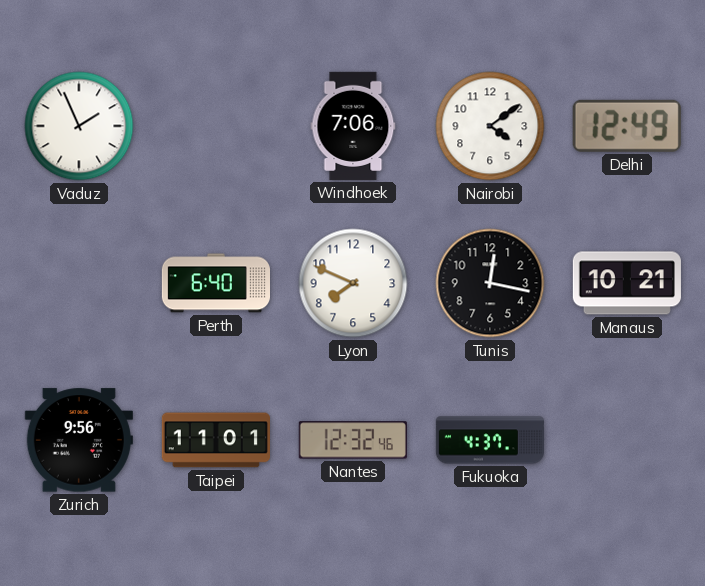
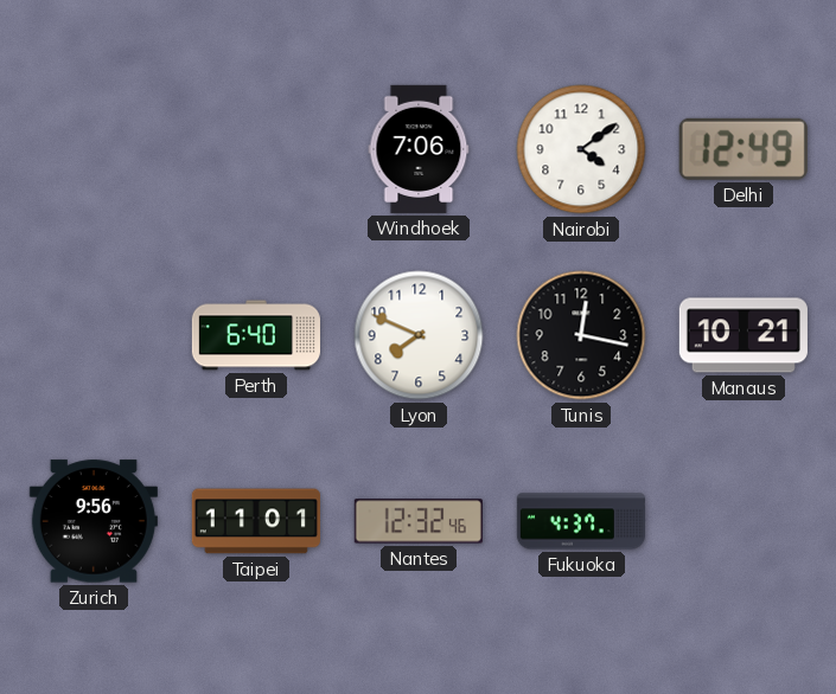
Vaduz: 1:56 -> none
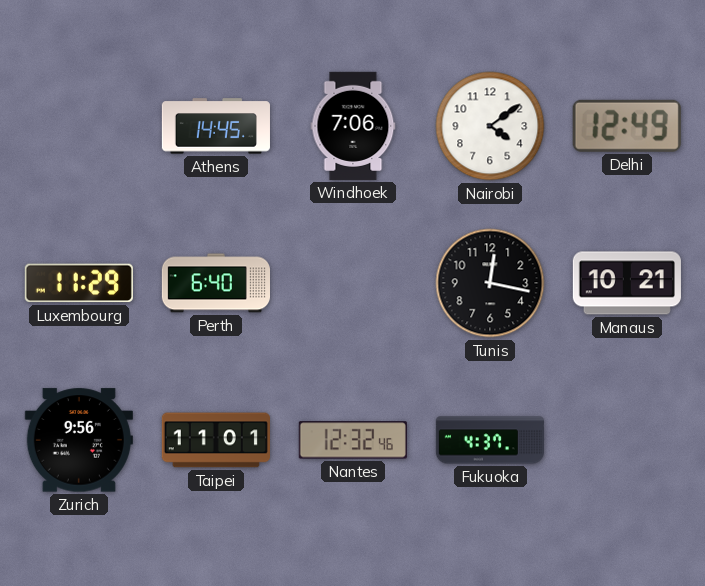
Athens: none -> 14:45
Luxembourg: none -> 11:29
Lyon: 7:49 -> none
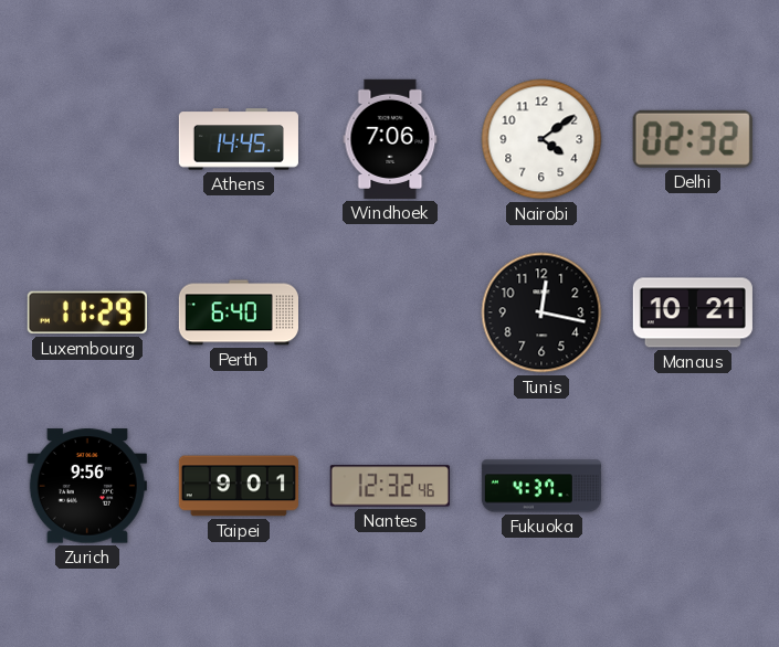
Delhi: 12:49 -> 02:32
Taipei: 11:01 -> 9:01
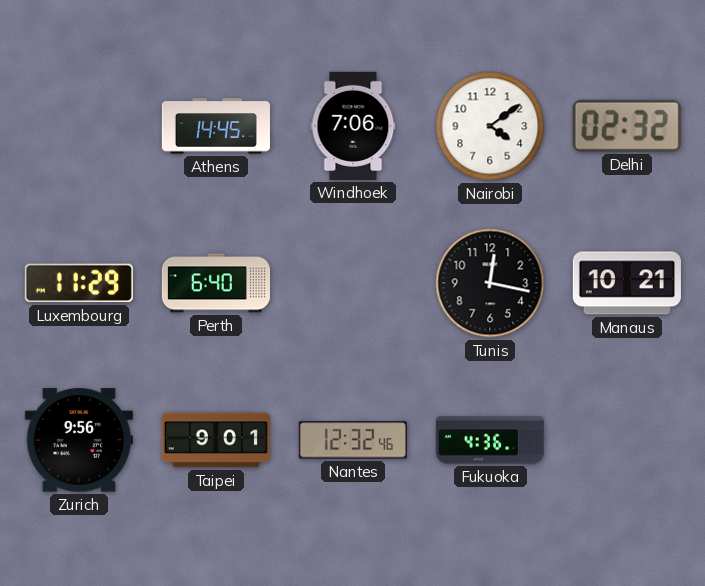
Fukuoka: 4:37 -> 4:36
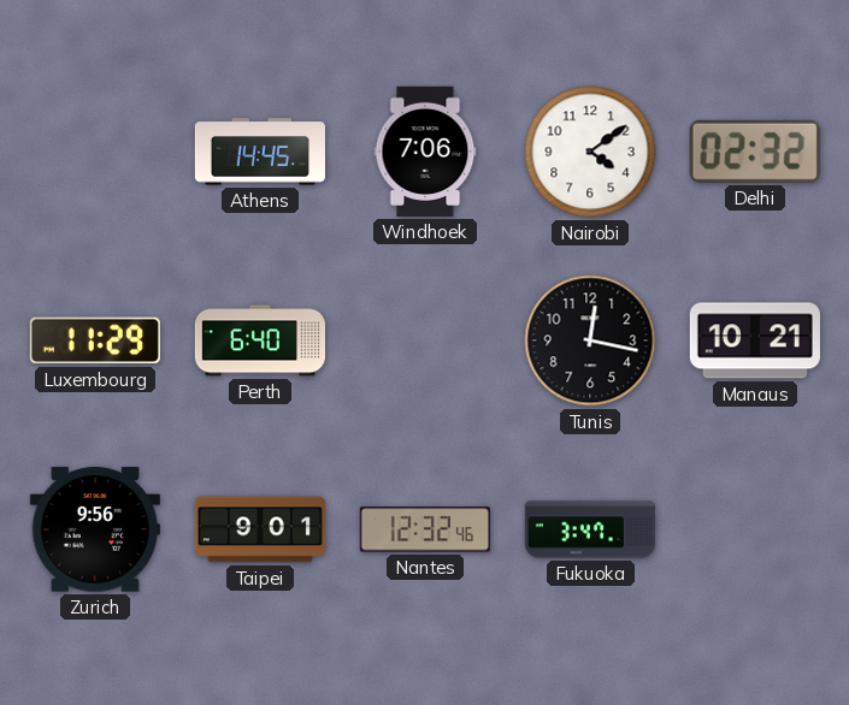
Fukuoka: 4:36 -> 3:47
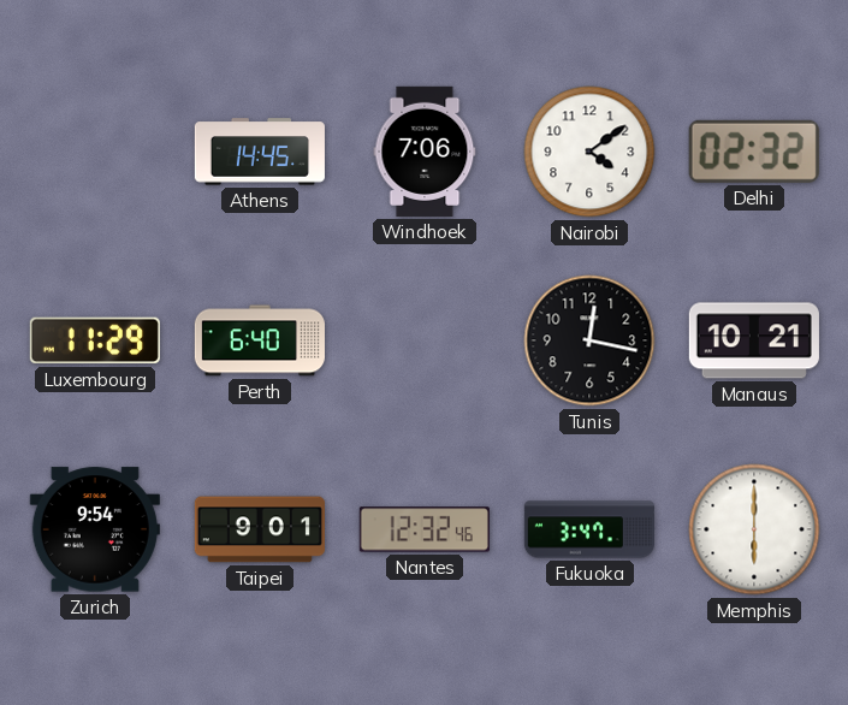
Zurich: 9:56 -> 9:54
Memphis: none -> 6:00
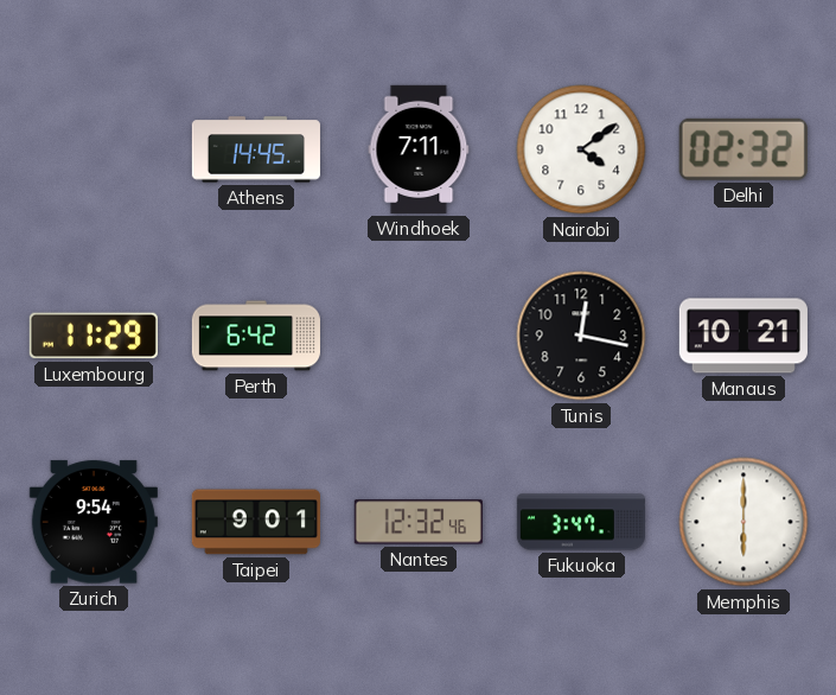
Windhoek: 7:06 -> 7:11
Perth: 6:40 -> 6:42
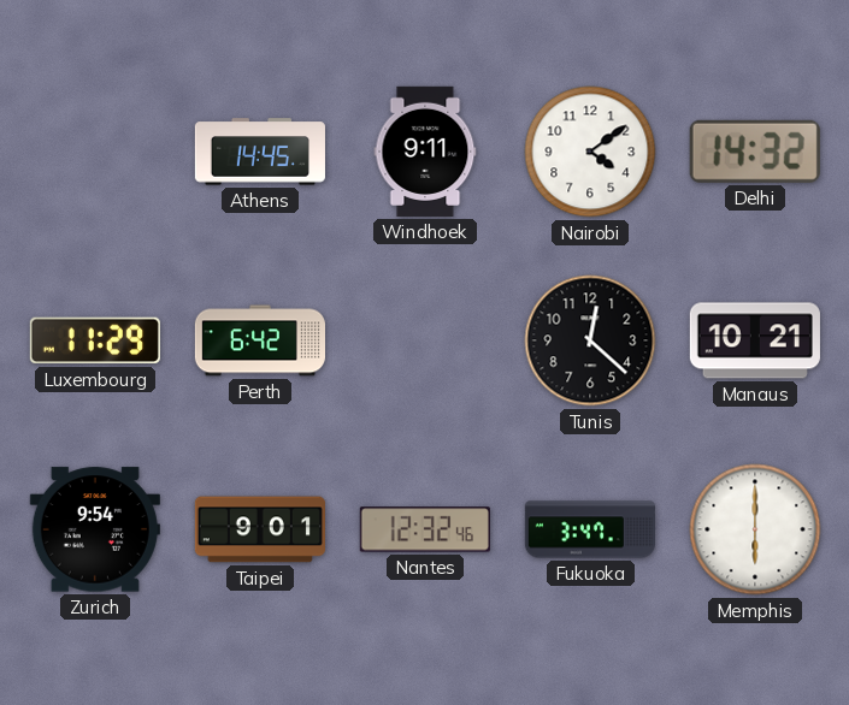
Windhoek: 7:11 -> 9:11
Delhi: 02:32 -> 14:32
Tunis: 12:17 -> 12:22
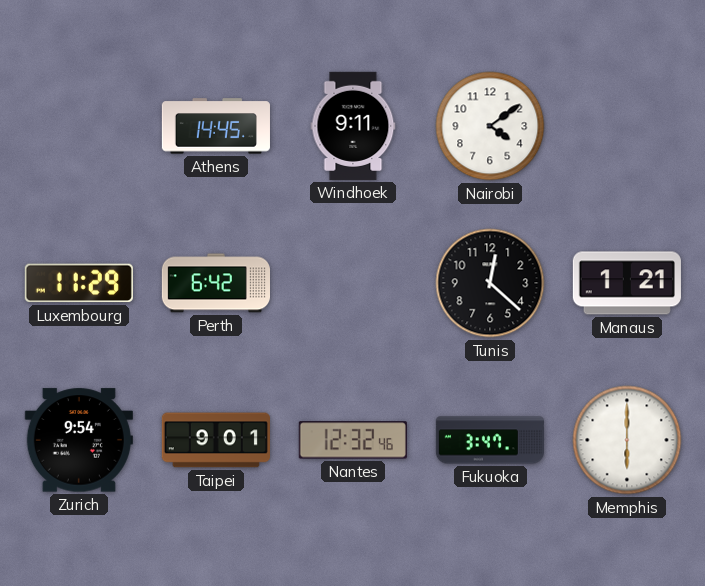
Delhi: 14:32 -> none
Manaus: 10:21 -> 1:21
